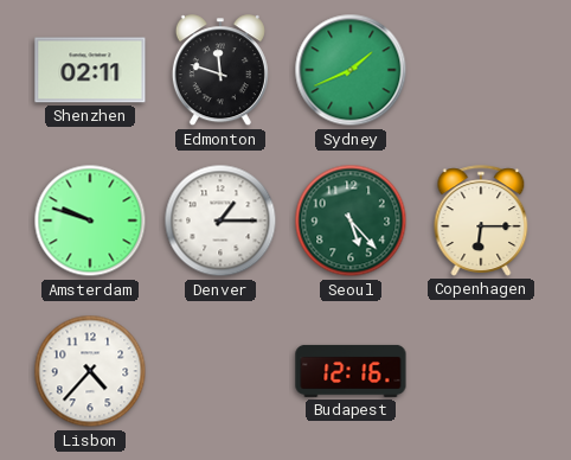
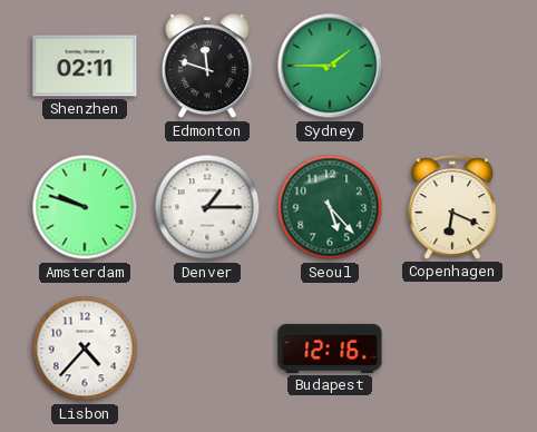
Sydney: 1:41 -> 1:45
Copenhagen: 6:15 -> 6:19
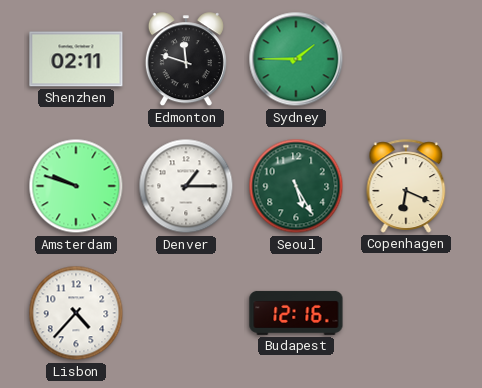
Seoul: 5:23 -> 5:25
